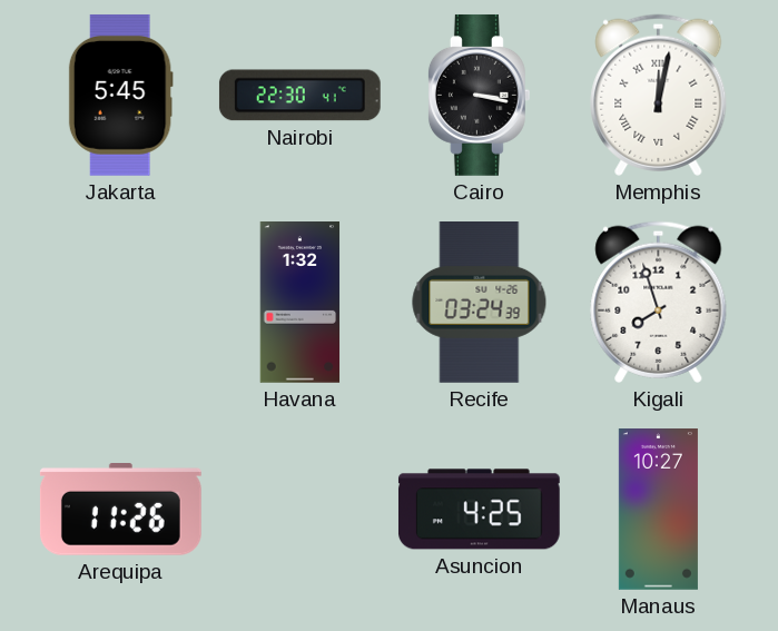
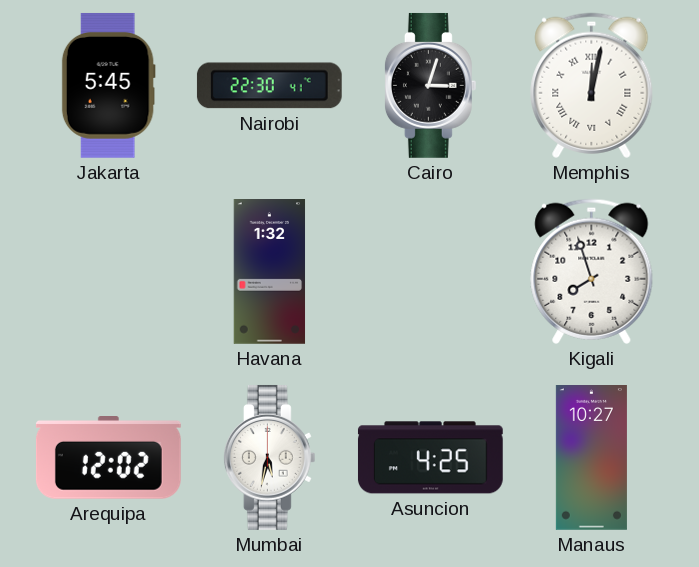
Cairo: 3:17 -> 3:03
Recife: 03:24 -> none
Arequipa: 11:26 -> 12:02
Mumbai: none -> 5:32
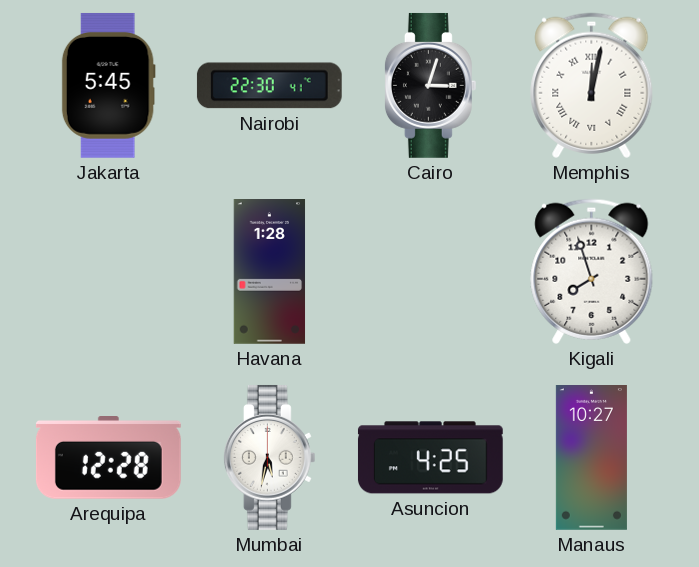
Havana: 1:32 -> 1:28
Arequipa: 12:02 -> 12:28
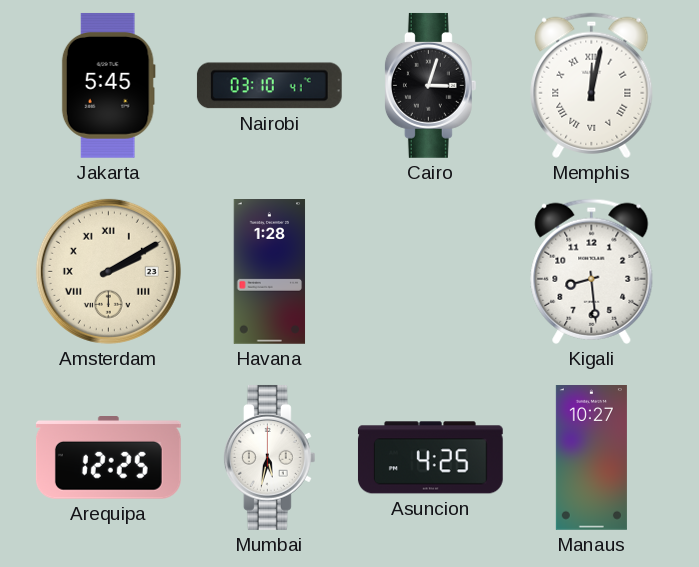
Nairobi: 22:30 -> 03:10
Amsterdam: none -> 2:10
Kigali: 7:57 -> 8:29
Arequipa: 12:28 -> 12:25
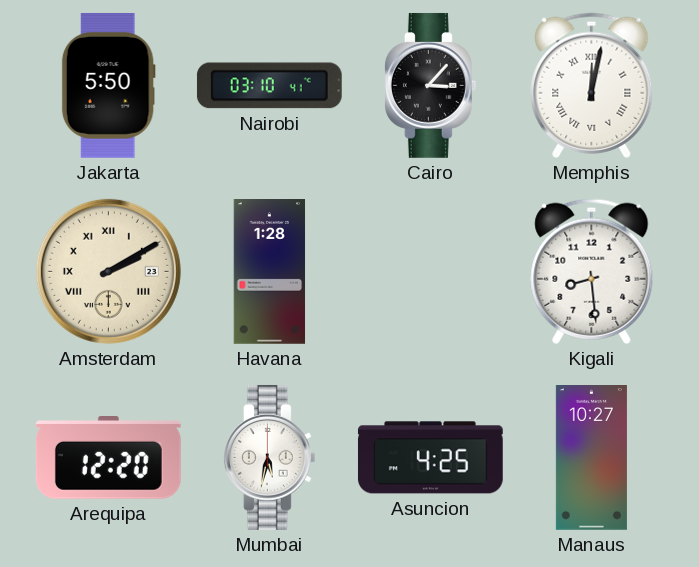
Jakarta: 5:45 -> 5:50
Cairo: 3:03 -> 3:07
Arequipa: 12:25 -> 12:20
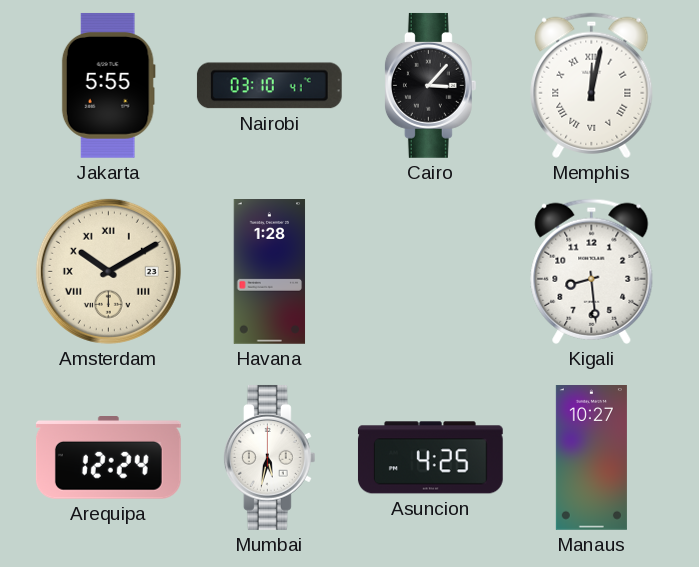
Jakarta: 5:50 -> 5:55
Amsterdam: 2:10 -> 10:10
Arequipa: 12:20 -> 12:24
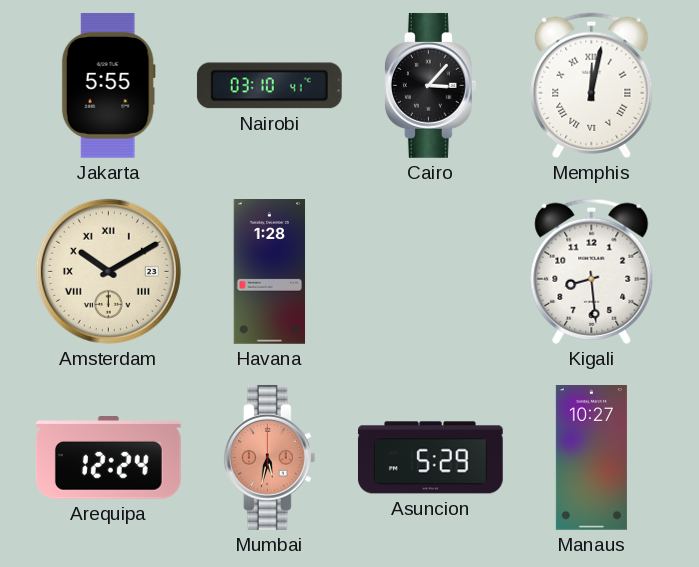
Mumbai dial: white -> salmon
Asuncion: 4:25 -> 5:29
